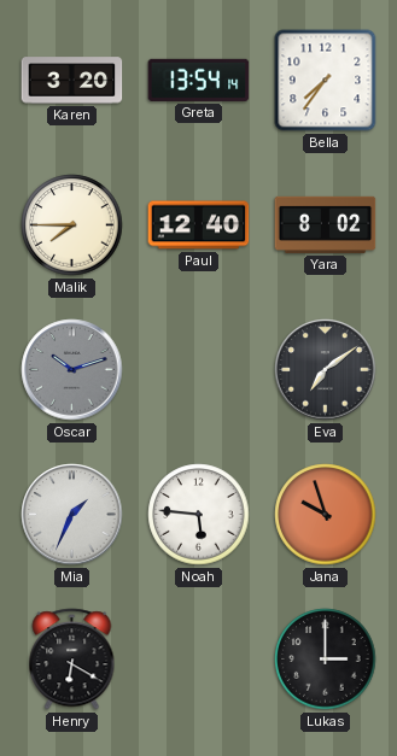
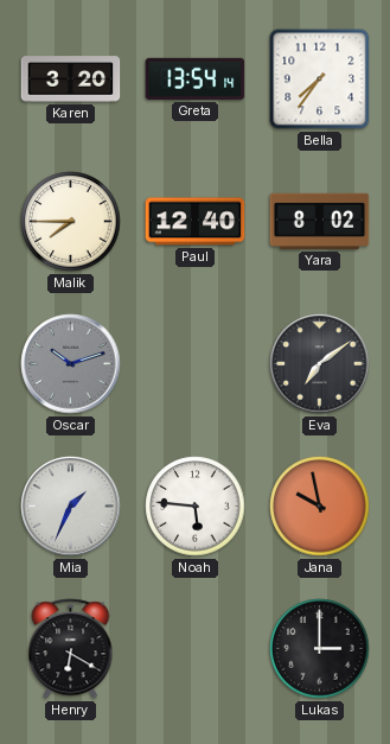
Jana: 9:57 -> 9:58
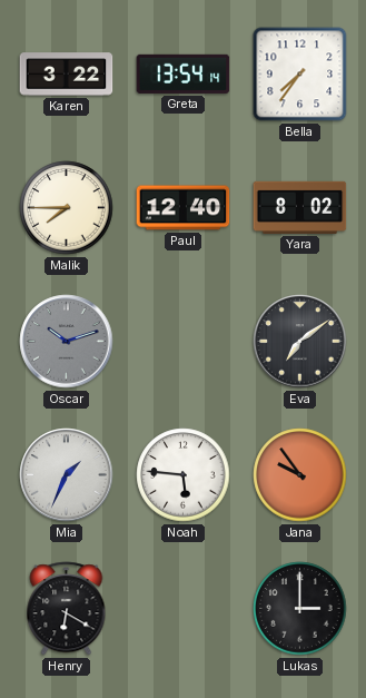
Karen: 3:20 -> 3:22
Jana: 9:58 -> 9:54
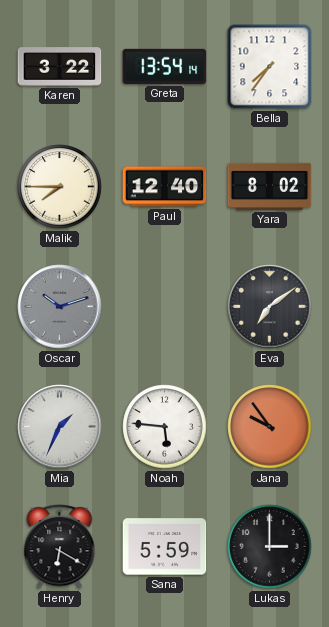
Sana: none -> 5:59
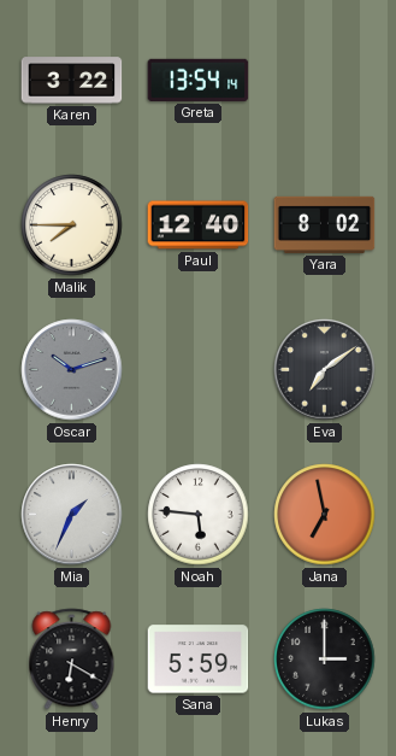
Bella: 7:36 -> none
Jana: 9:54 -> 6:58
